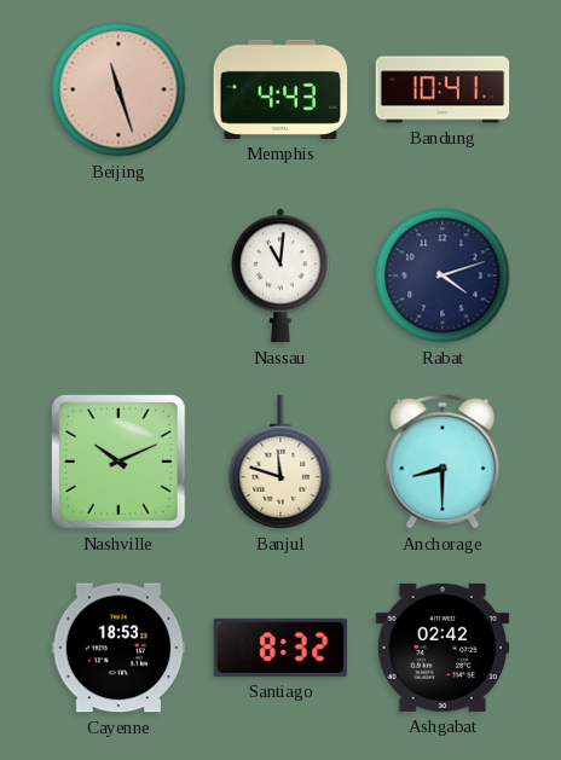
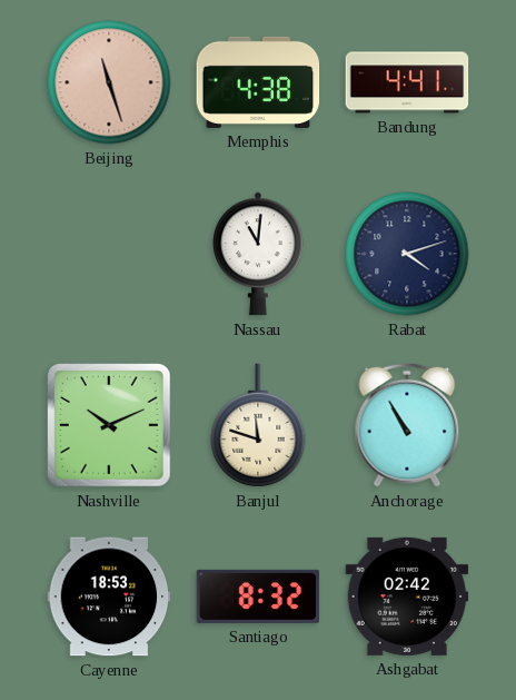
Memphis: 4:43 -> 4:38
Bandung: 10:41 -> 4:41
Anchorage: 8:30 -> 10:55
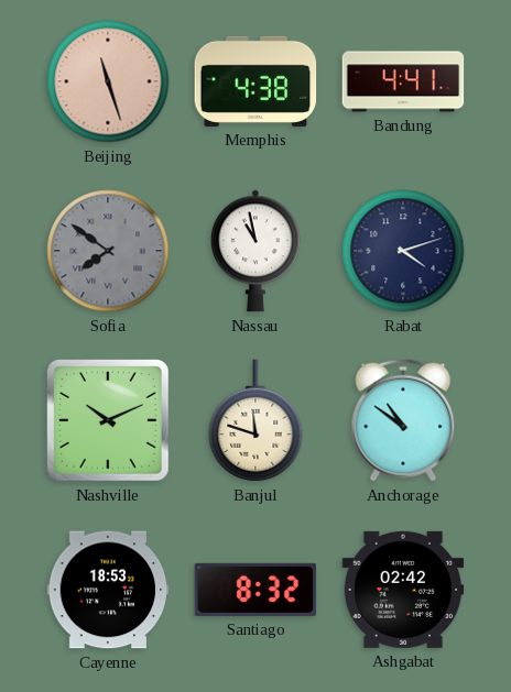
Sofia: none -> 7:51
Nassau: 11:01 -> 10:58
Anchorage: 10:55 -> 10:51
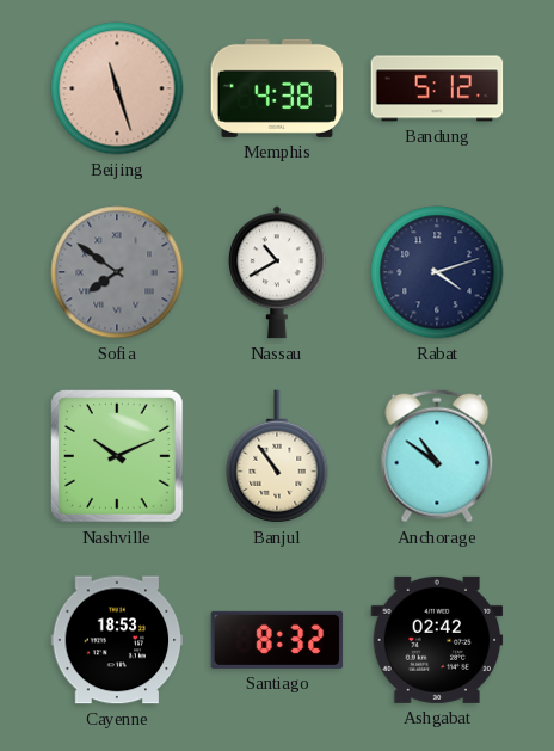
Bandung: 4:41 -> 5:12
Nassau: 10:58 -> 10:40
Banjul: 11:48 -> 10:54
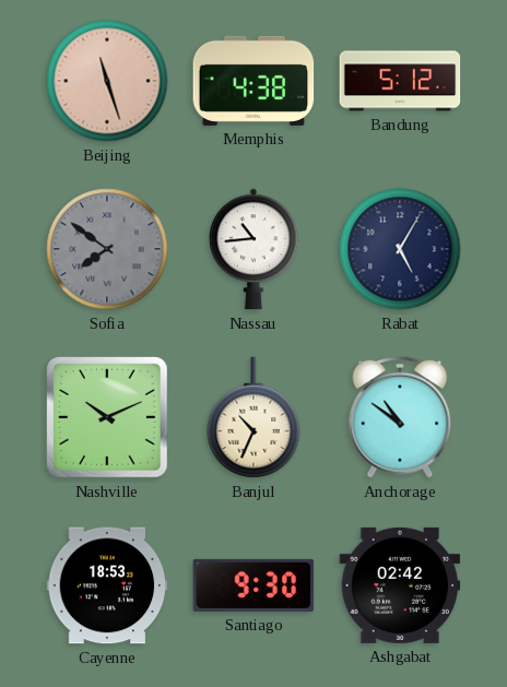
Nassau: 10:40 -> 10:44
Rabat: 4:12 -> 5:05
Banjul: 10:54 -> 10:34
Santiago: 8:32 -> 9:30
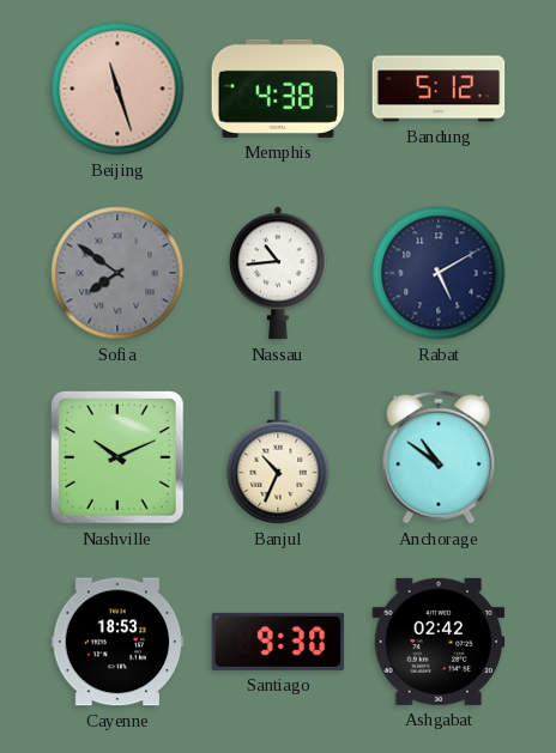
Rabat: 5:05 -> 5:10
